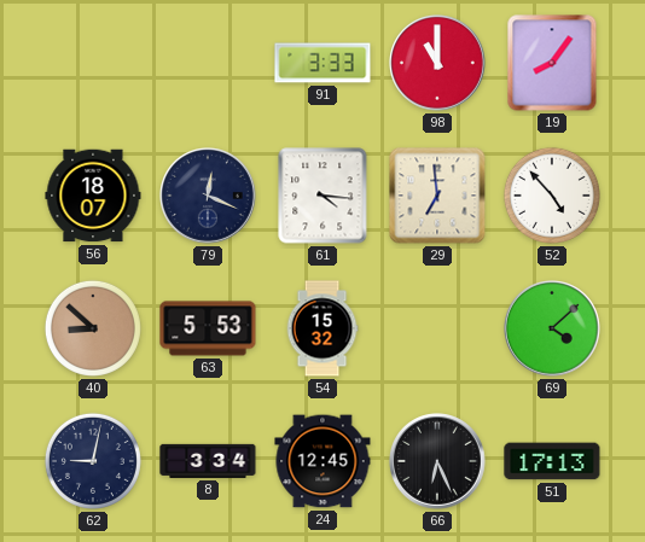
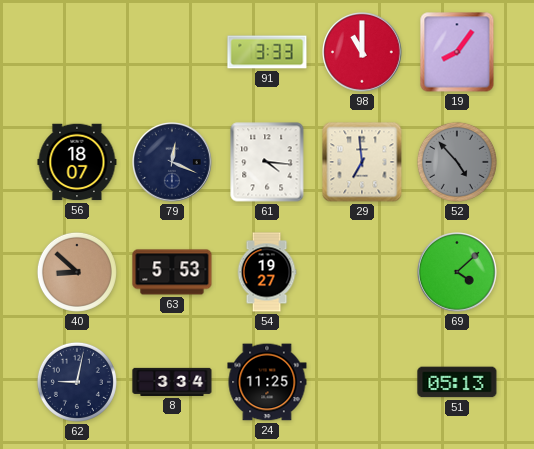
52 dial: white -> grey
54: 15:32 -> 19:27
24: 12:45 -> 11:25
66: 6:26 -> none
51: 17:13 -> 05:13
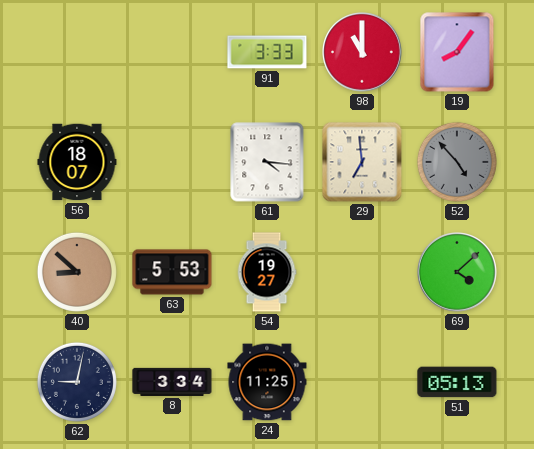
79: 12:19 -> none
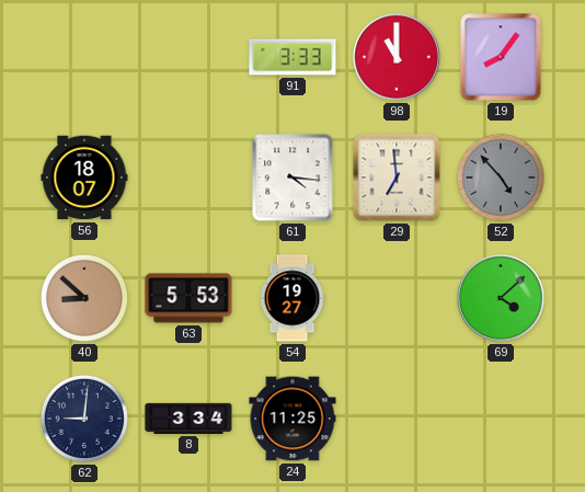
62: 9:02 -> 9:01
51: 05:13 -> none
